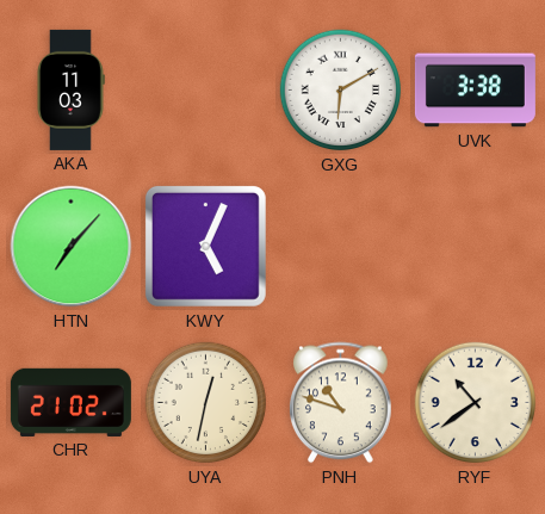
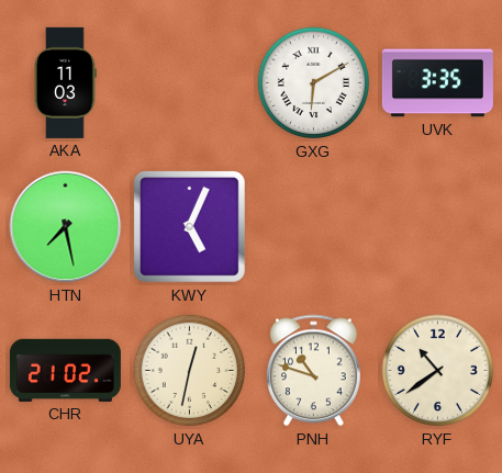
UVK: 3:38 -> 3:35
HTN: 7:07 -> 7:28
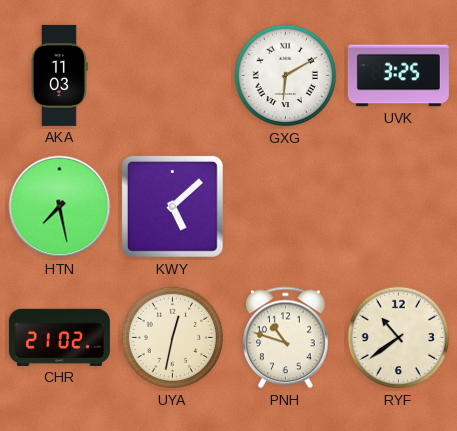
UVK: 3:35 -> 3:25
KWY: 5:04 -> 5:08
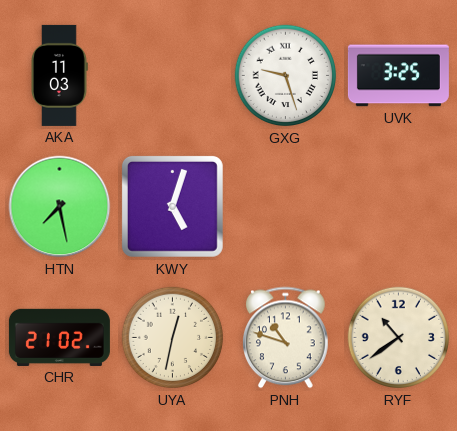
GXG: 6:10 -> 9:27
KWY: 5:08 -> 5:03
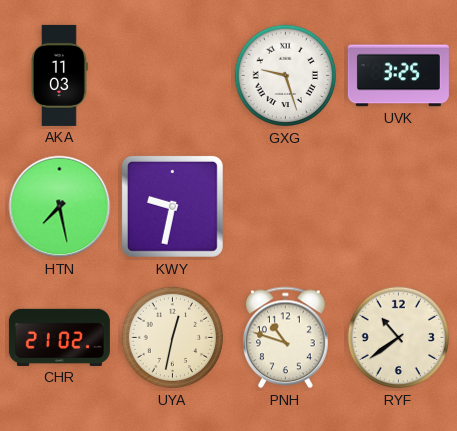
KWY: 5:03 -> 9:32
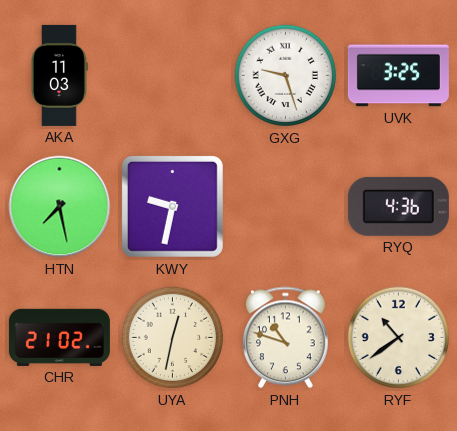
RYQ: none -> 4:36
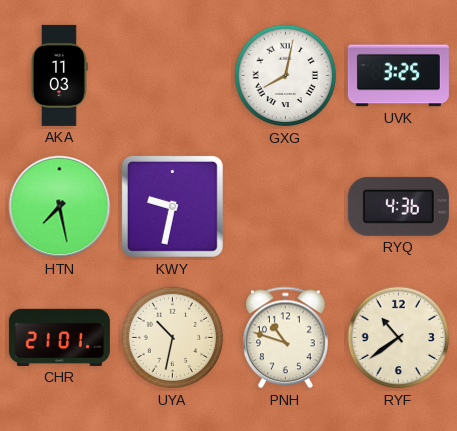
GXG: 9:27 -> 8:02
CHR: 21:02 -> 21:01
UYA: 12:32 -> 10:32
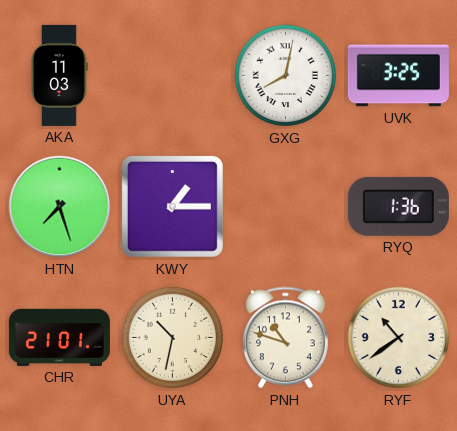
HTN: 7:28 -> 7:27
KWY: 9:32 -> 1:15
RYQ: 4:36 -> 1:36
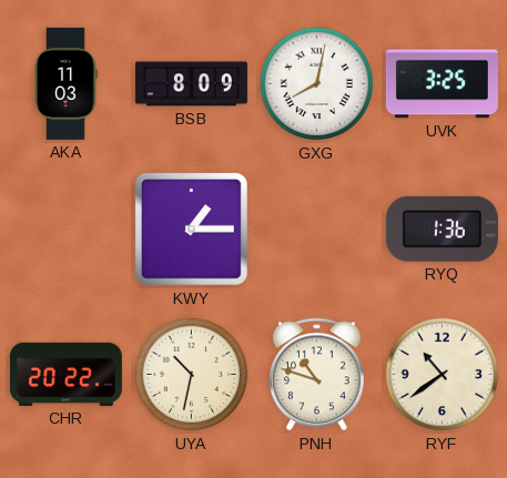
BSB: none -> 8:09
HTN: 7:27 -> none
CHR: 21:01 -> 20:22
